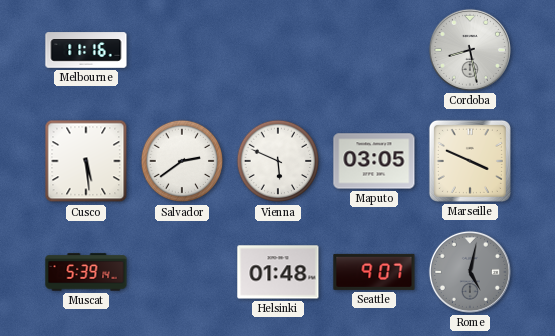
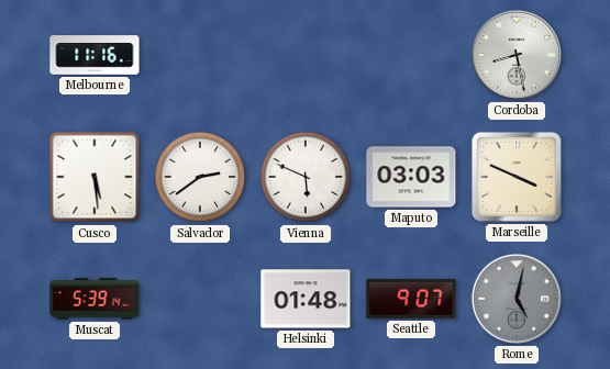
Maputo: 03:05 -> 03:03
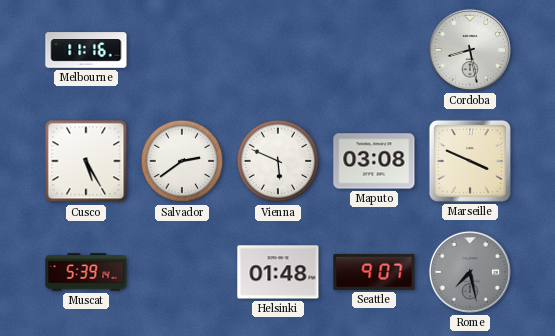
Cusco: 5:29 -> 5:25
Maputo: 03:03 -> 03:08
Rome: 5:02 -> 7:28
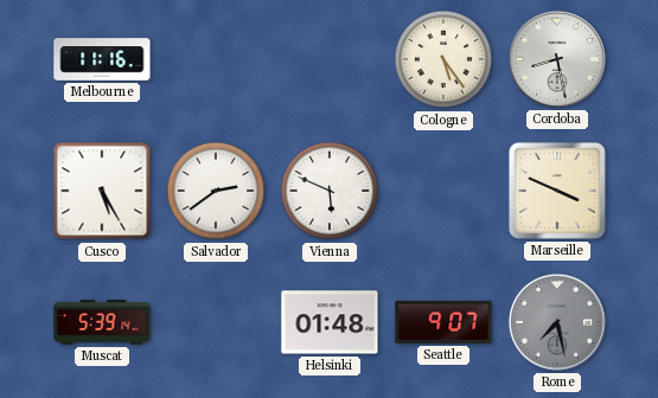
Cologne: none -> 5:24
Maputo: 03:08 -> none
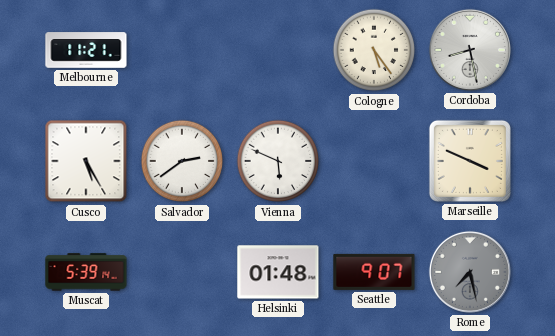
Melbourne: 11:16 -> 11:21
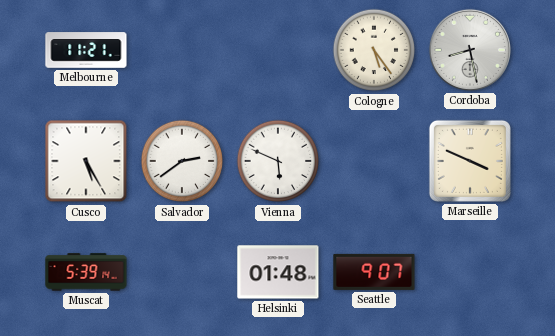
Rome: 7:28 -> none
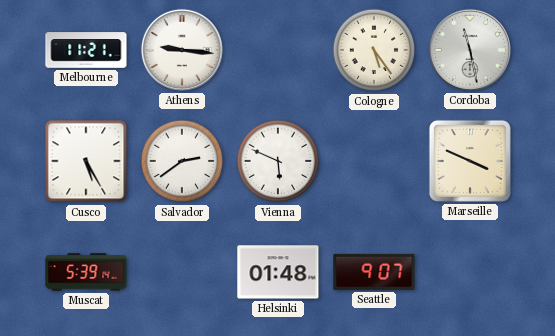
Athens: none -> 9:16
Cordoba: 8:28 -> 11:28
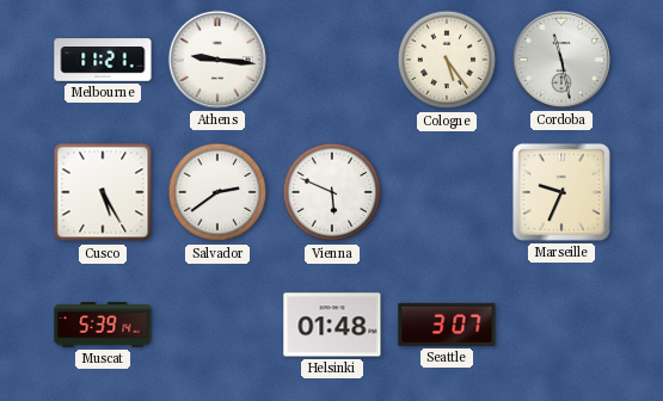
Marseille: 3:49 -> 9:34
Seattle: 9:07 -> 3:07
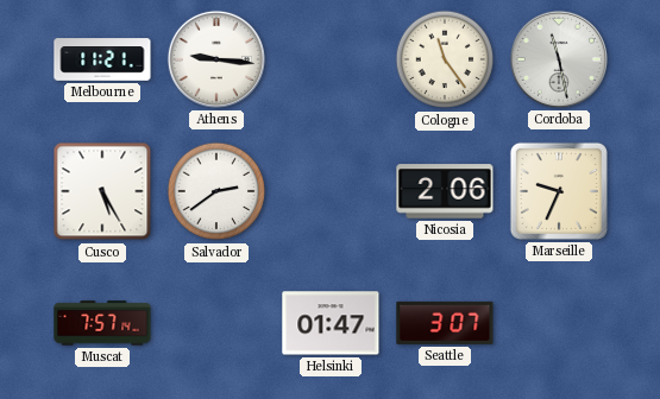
Cologne: 5:24 -> 11:24
Vienna: 5:49 -> none
Nicosia: none -> 2:06
Muscat: 5:39 -> 7:57
Helsinki: 01:48 -> 01:47
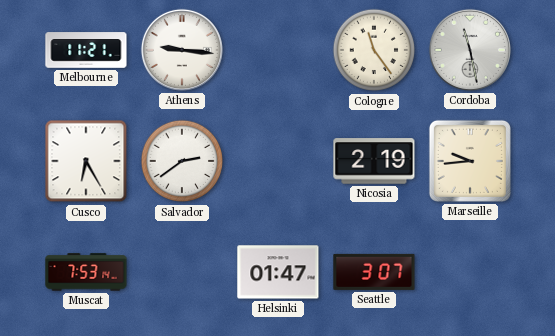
Cusco: 5:25 -> 6:25
Nicosia: 2:06 -> 2:19
Marseille: 9:34 -> 9:44
Muscat: 7:57 -> 7:53
